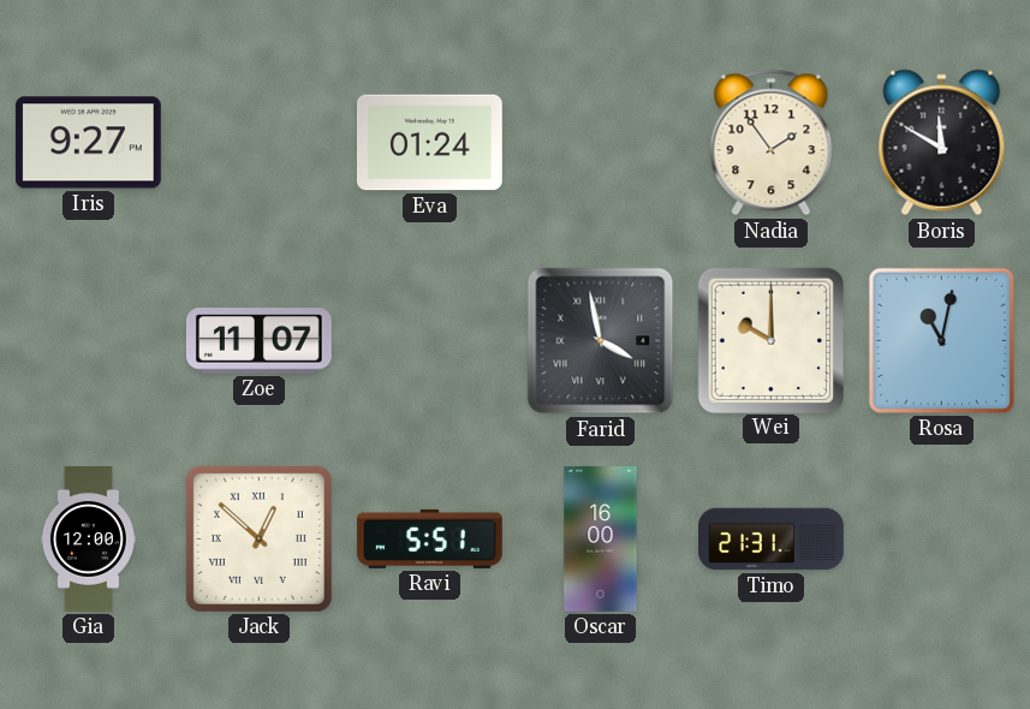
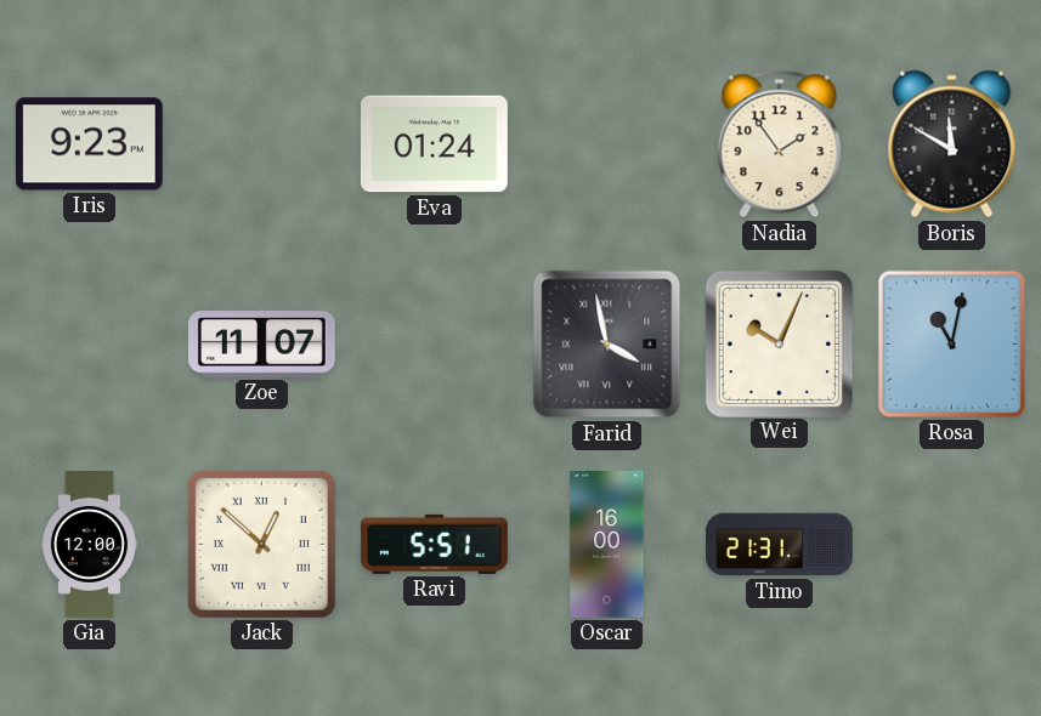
Iris: 9:27 -> 9:23
Wei: 10:00 -> 10:04
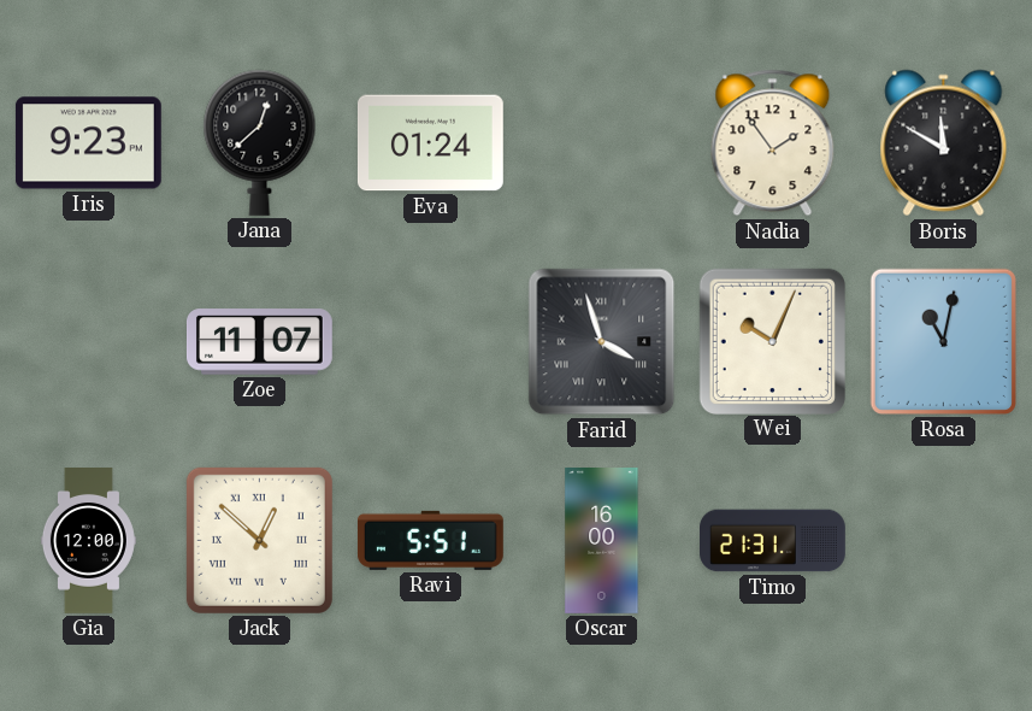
Jana: none -> 12:38
Farid: 3:58 -> 3:57
